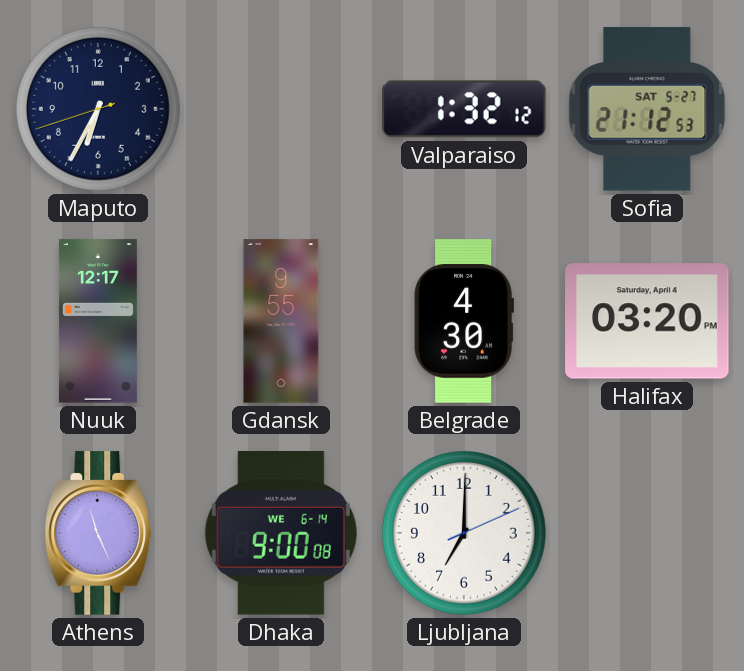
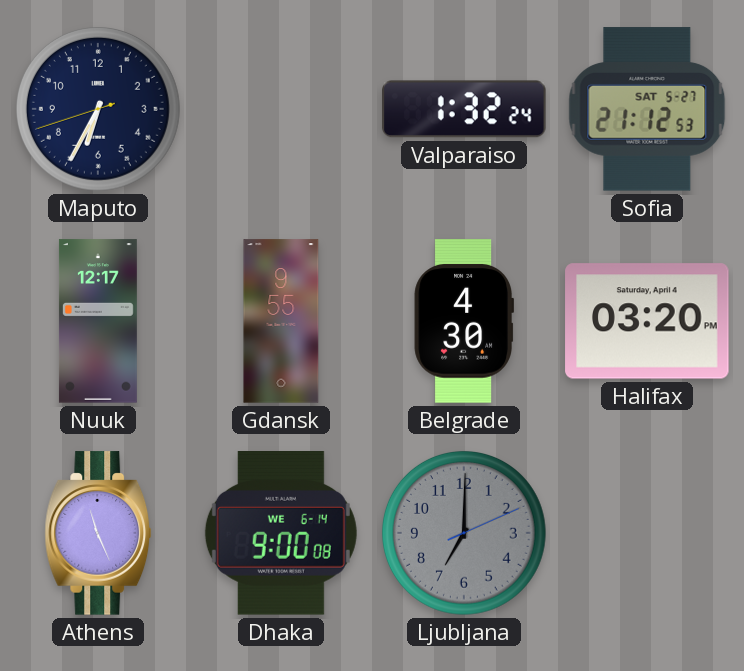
Valparaiso: 1:32:12 -> 1:32:24
Ljubljana dial: white -> grey
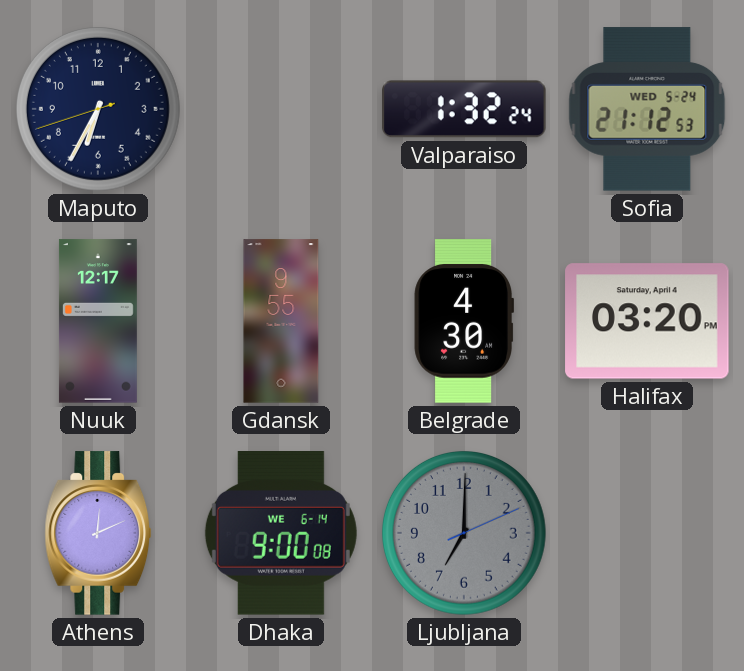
Sofia date: SAT 5-27 -> WED 5-24
Athens: 11:26 -> 12:11
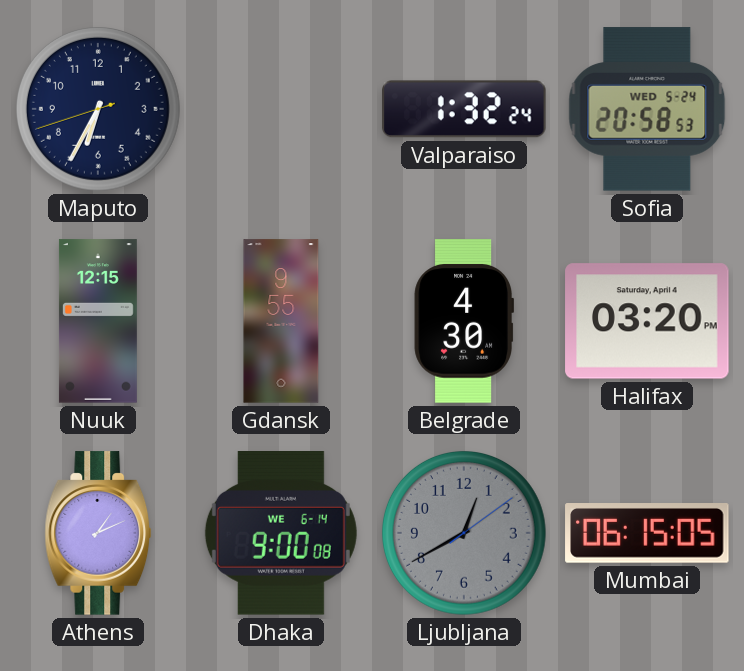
Sofia: 21:12 -> 20:58
Nuuk: 12:17 -> 12:15
Athens: 12:11 -> 1:11
Ljubljana: 7:00 -> 12:40
Mumbai: none -> 06:15
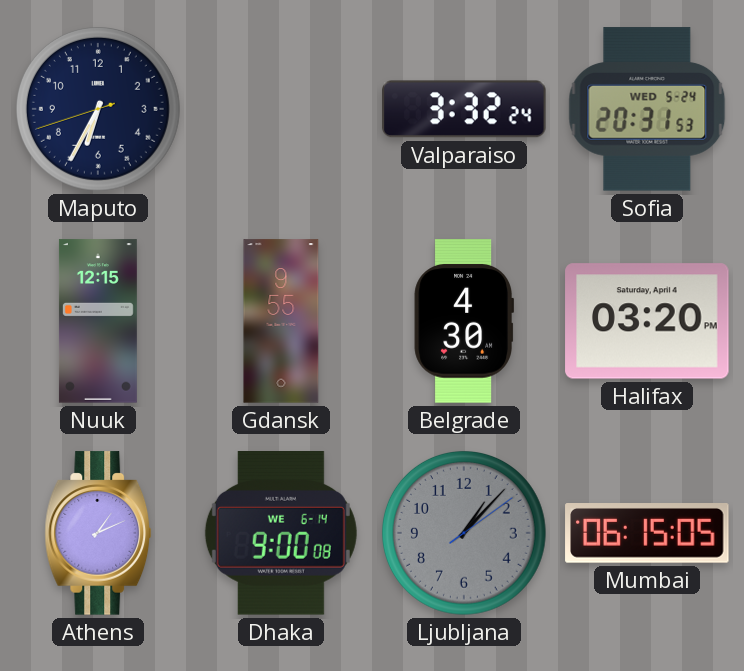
Valparaiso: 1:32 -> 3:32
Sofia: 20:58 -> 20:31
Ljubljana: 12:40 -> 1:07
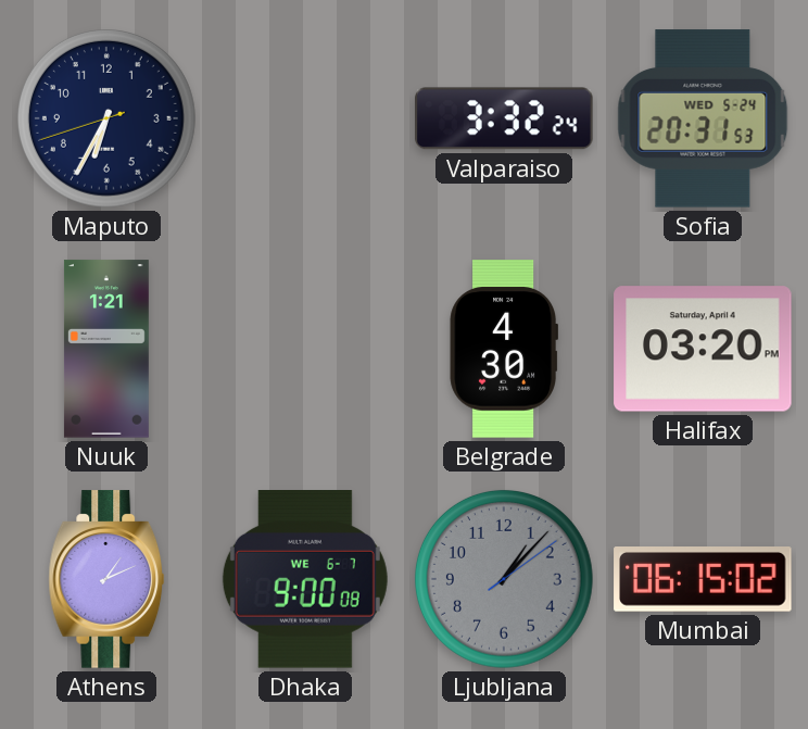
Nuuk: 12:15 -> 1:21
Gdansk: 9:55 -> none
Dhaka date: WE 6-14 -> WE 6-7
Mumbai: 06:15:05 -> 06:15:02
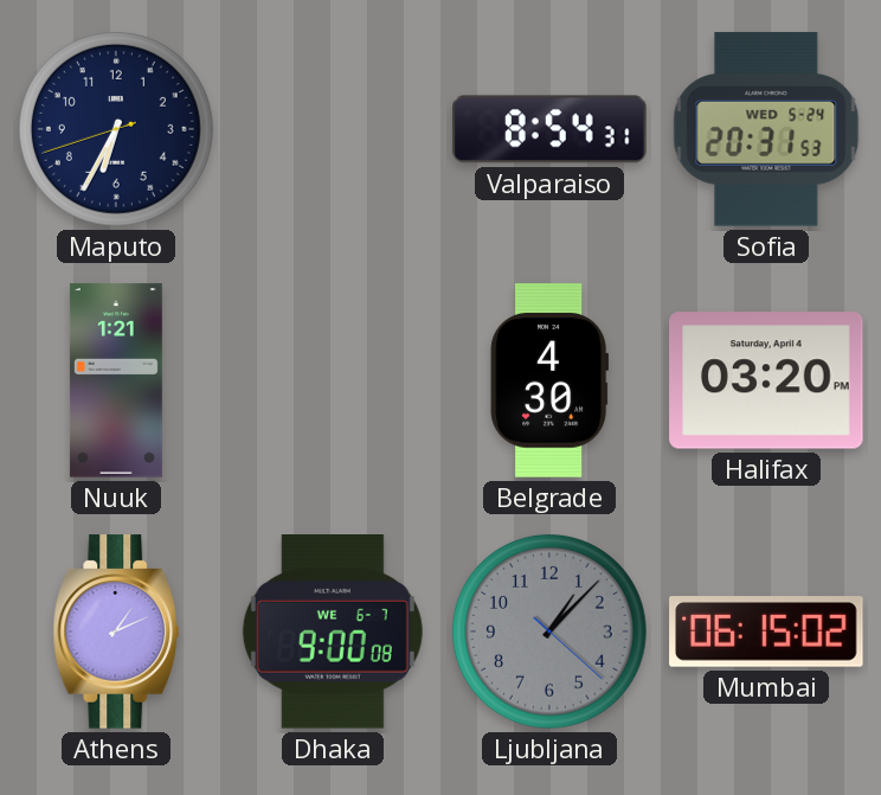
Valparaiso: 3:32 -> 8:54
Ljubljana: 1:07:09 -> 1:07:22
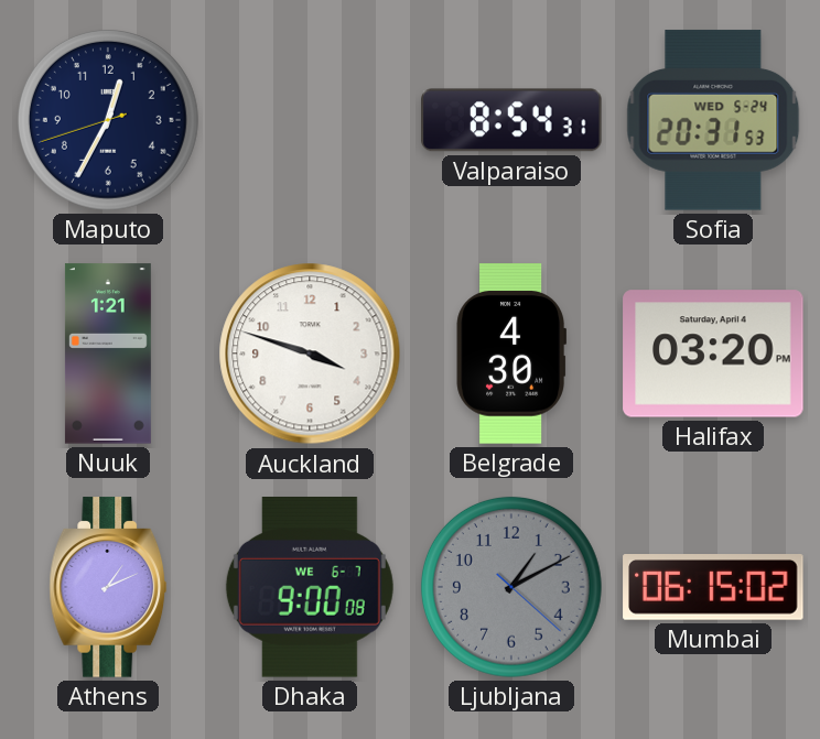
Maputo: 6:34 -> 12:34
Auckland: none -> 3:48
Ljubljana: 1:07 -> 1:10
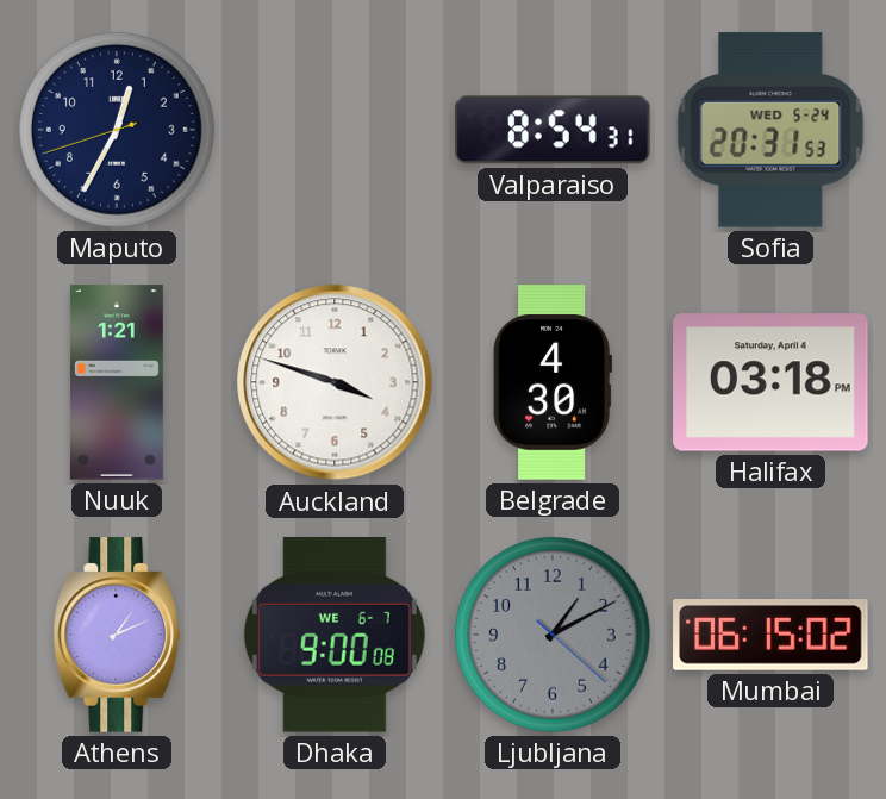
Halifax: 03:20 -> 03:18
